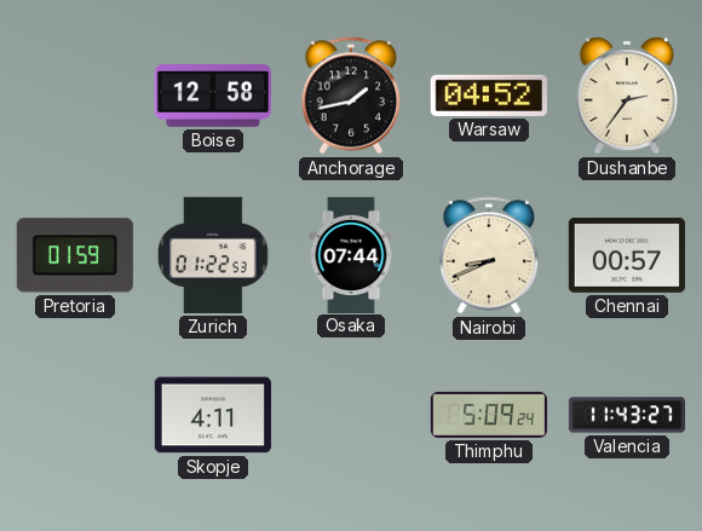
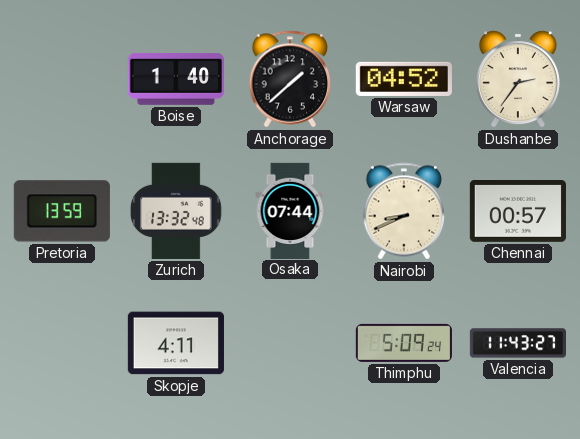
Boise: 12:58 -> 1:40
Anchorage: 1:43 -> 1:38
Pretoria: 01:59 -> 13:59
Zurich: 01:22 -> 13:32
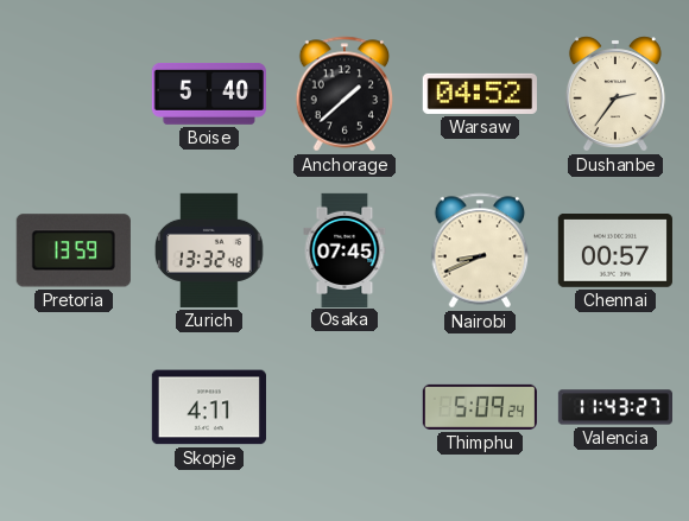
Boise: 1:40 -> 5:40
Osaka: 07:44 -> 07:45
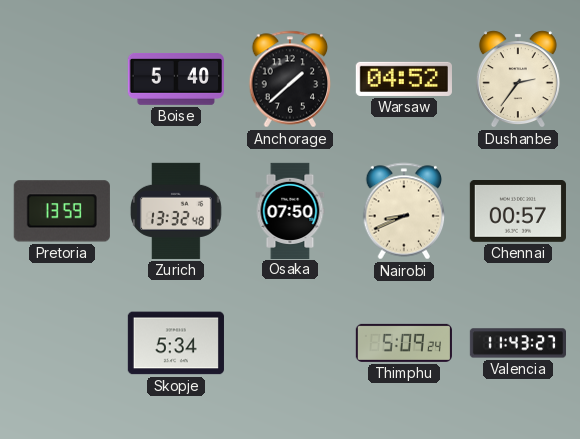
Osaka: 07:45 -> 07:50
Skopje: 4:11 -> 5:34
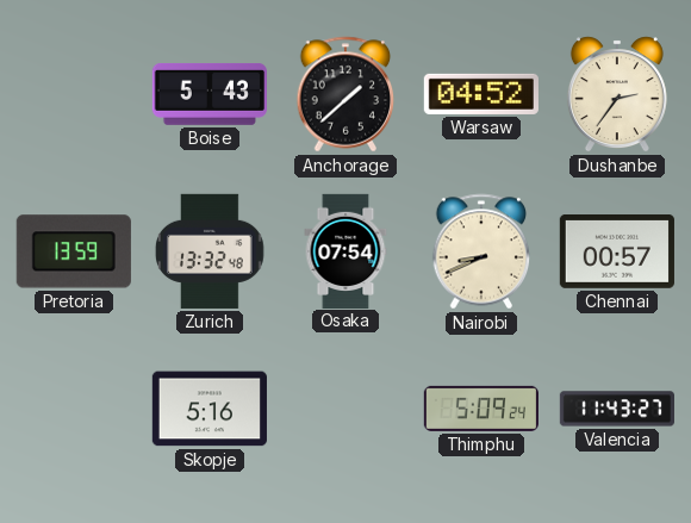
Boise: 5:40 -> 5:43
Osaka: 07:50 -> 07:54
Skopje: 5:34 -> 5:16
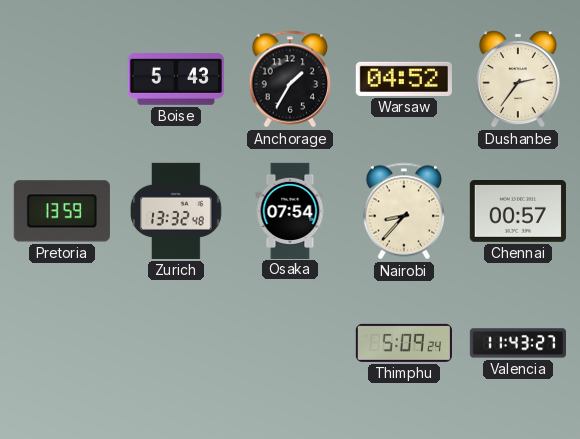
Anchorage: 1:38 -> 1:35
Nairobi: 8:41 -> 8:37
Skopje: 5:16 -> none
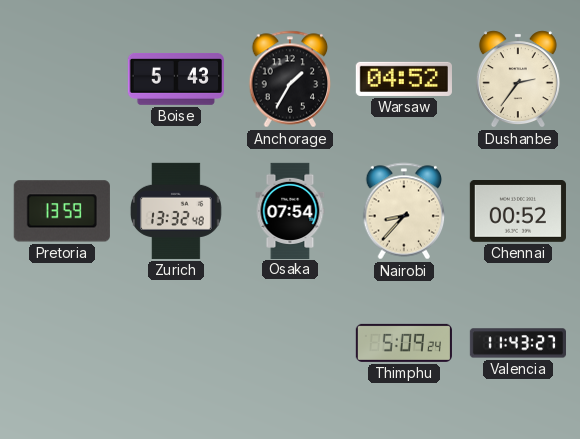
Chennai: 00:57 -> 00:52
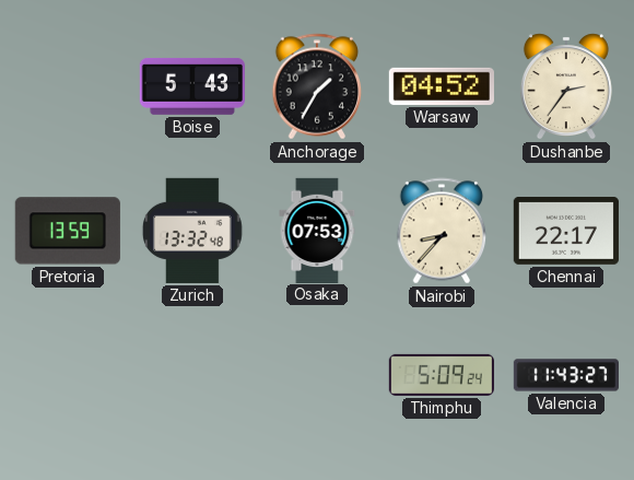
Osaka: 07:54 -> 07:53
Chennai: 00:52 -> 22:17
